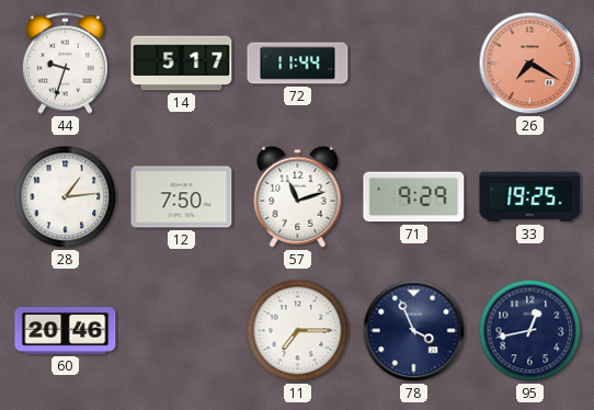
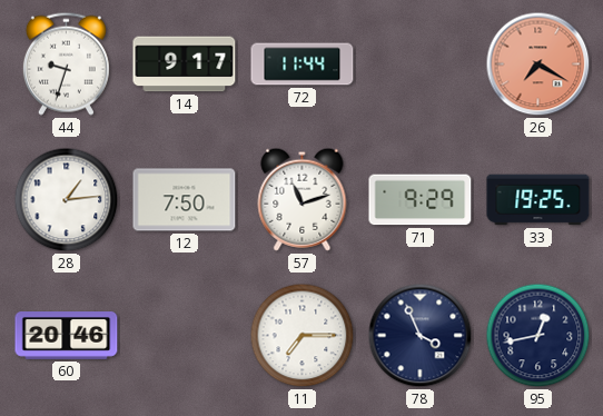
14: 5:17 -> 9:17
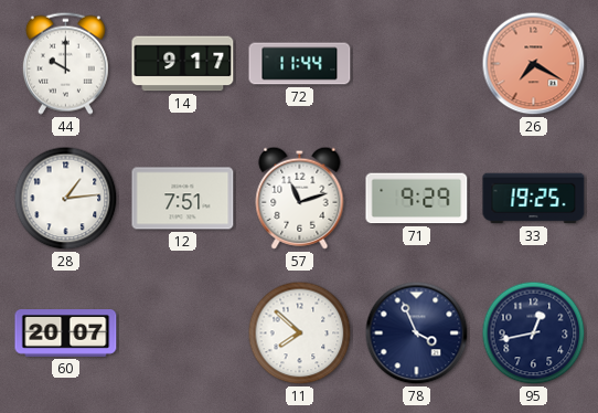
44: 9:33 -> 10:00
12: 7:50 -> 7:51
60: 20:46 -> 20:07
11: 7:15 -> 7:52
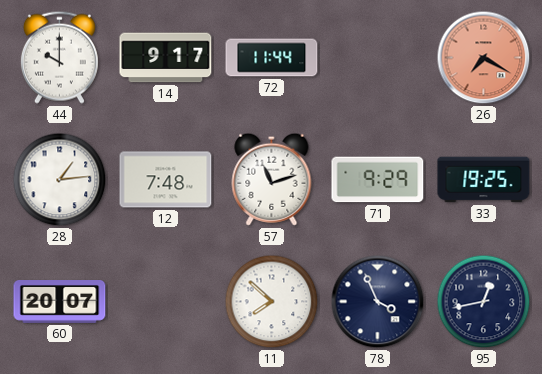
12: 7:51 -> 7:48
